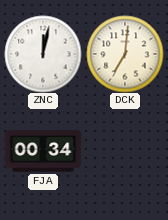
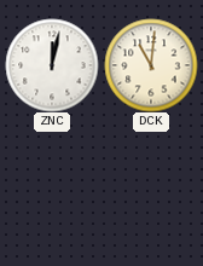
DCK: 7:01 -> 11:01
FJA: 00:34 -> none
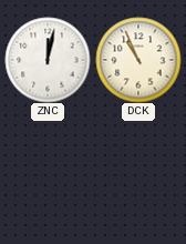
DCK: 11:01 -> 10:56
